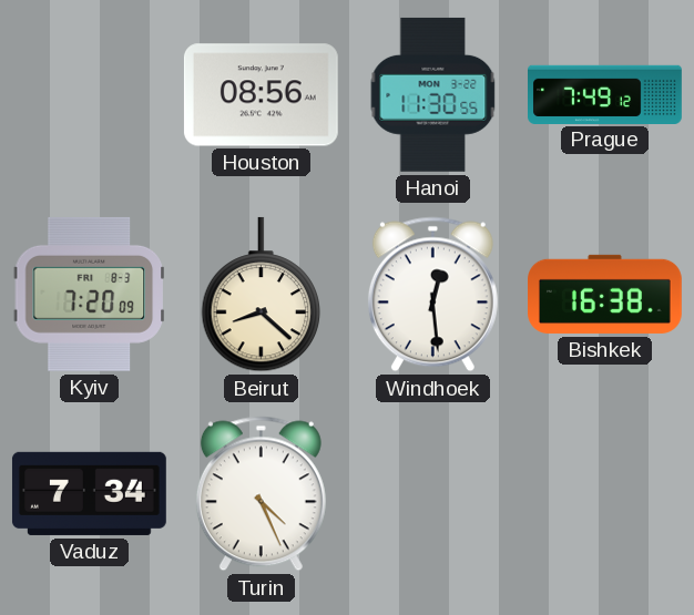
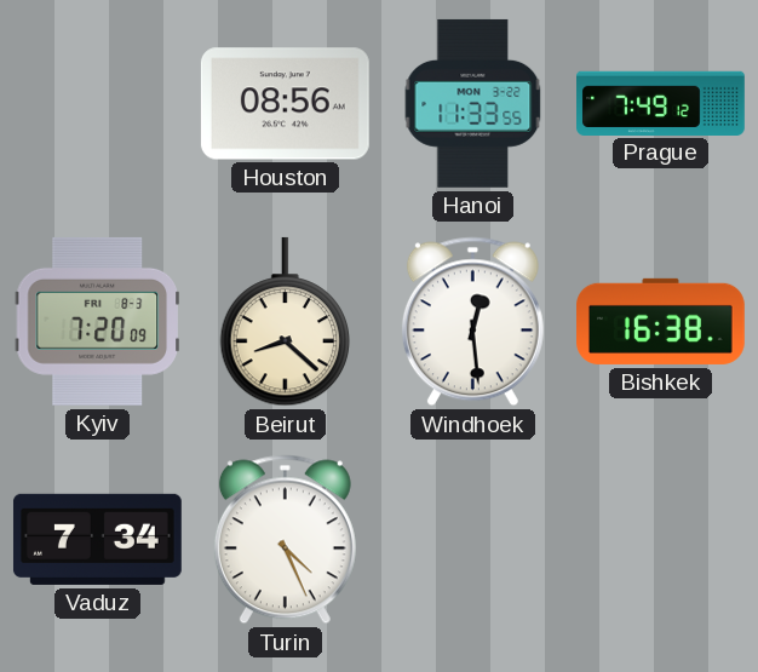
Hanoi: 11:30 -> 11:33
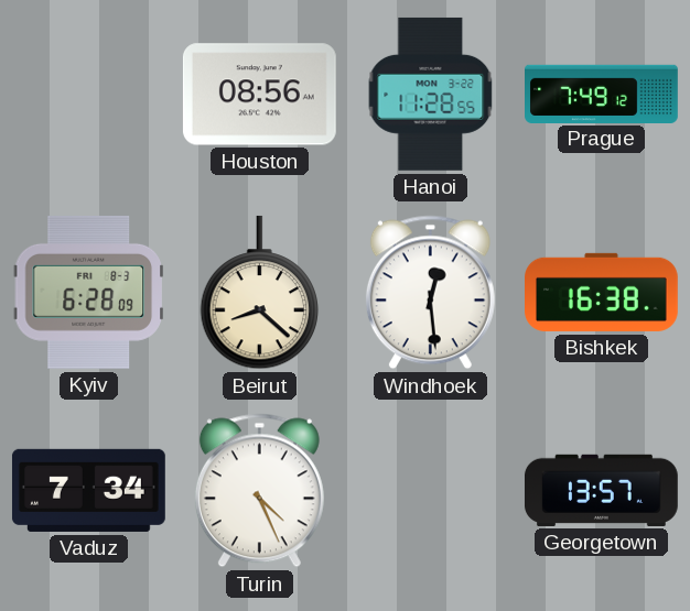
Hanoi: 11:33 -> 11:28
Kyiv: 7:20 -> 6:28
Georgetown: none -> 13:57
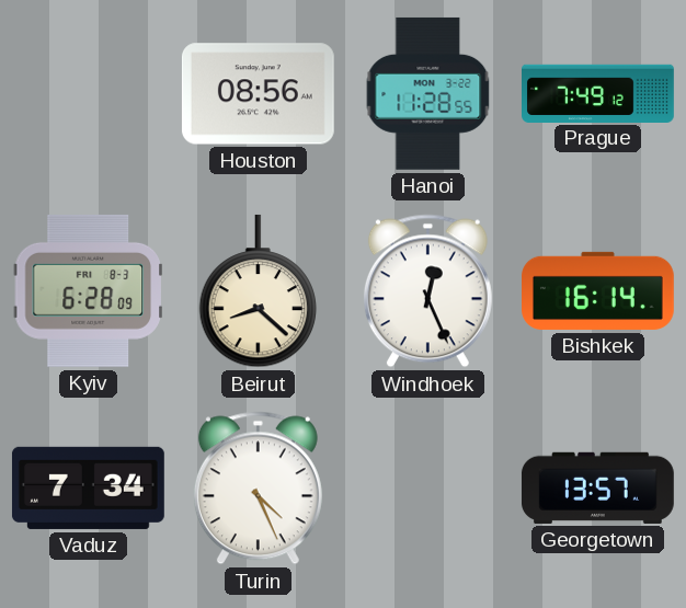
Windhoek: 12:29 -> 12:26
Bishkek: 16:38 -> 16:14
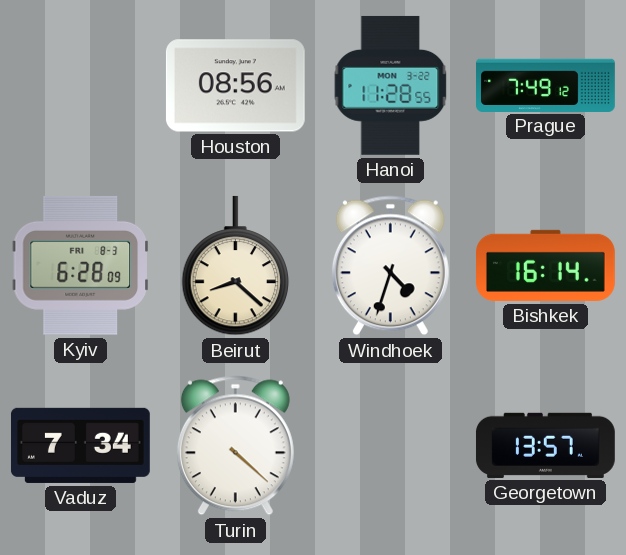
Windhoek: 12:26 -> 4:33
Turin: 4:26 -> 4:22
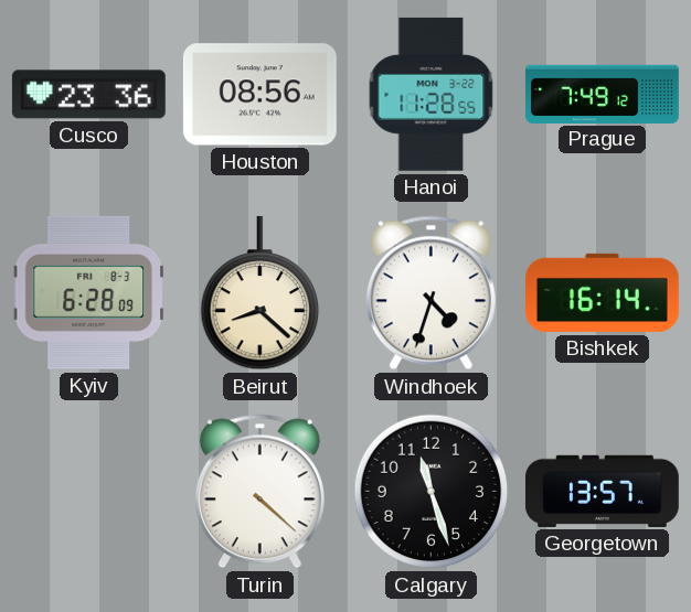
Cusco: none -> 23:36
Vaduz: 7:34 -> none
Calgary: none -> 11:27
